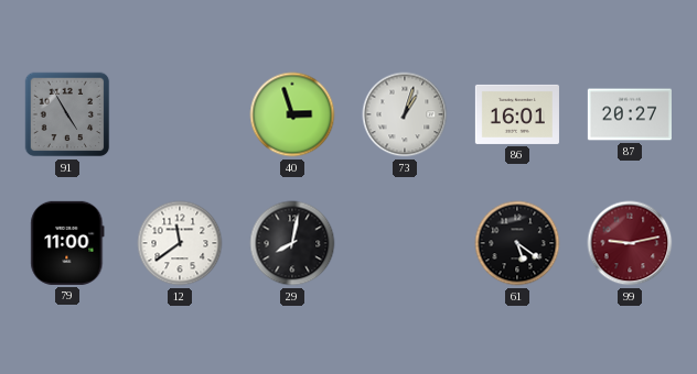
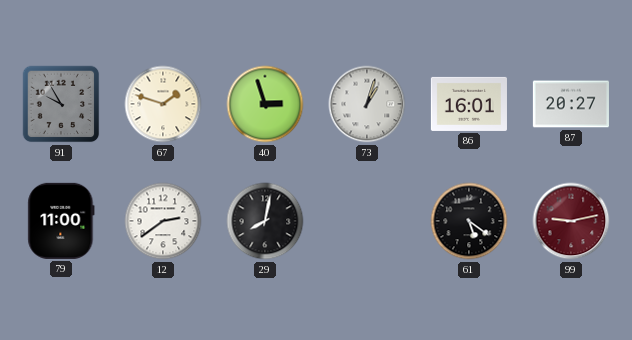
91: 4:55 -> 9:55
67: none -> 1:48
12: 11:39 -> 2:39
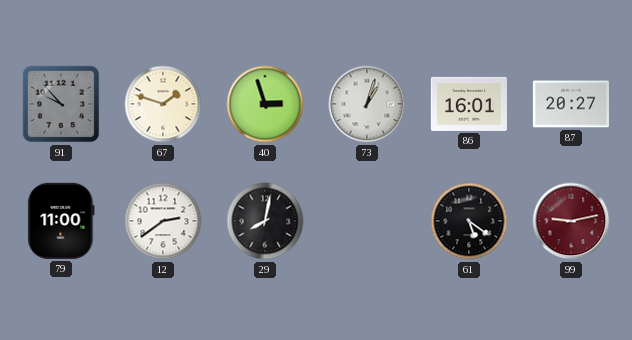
91: 9:55 -> 9:53
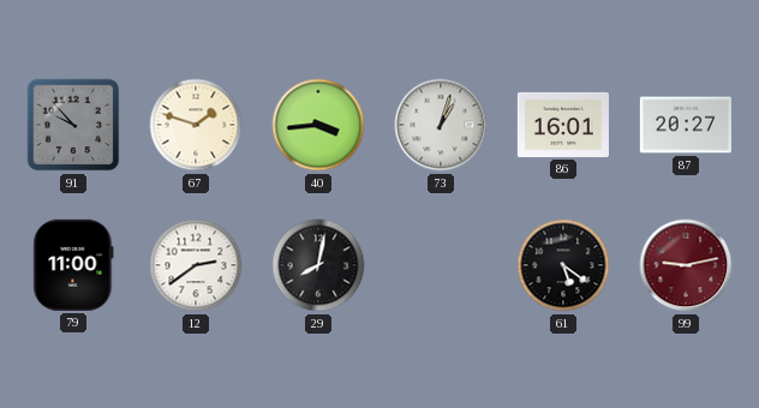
40: 2:57 -> 3:44
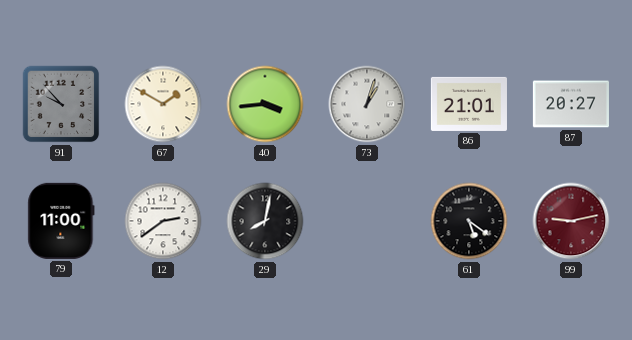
67: 1:48 -> 1:50
86: 16:01 -> 21:01
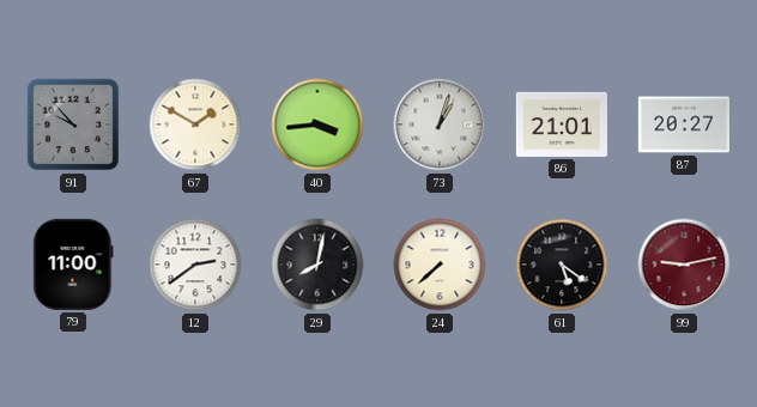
24: none -> 7:38
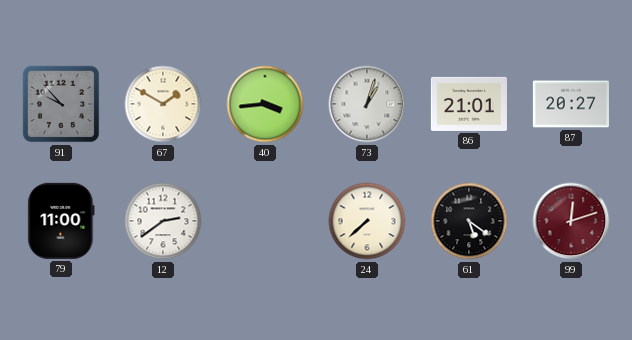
29: 8:02 -> none
99: 9:13 -> 12:12
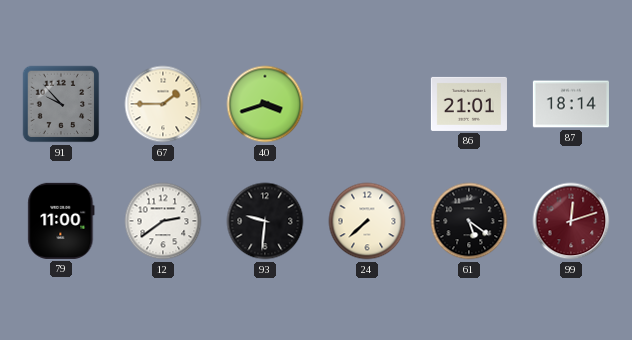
67: 1:50 -> 1:45
40: 3:44 -> 3:42
73: 1:03 -> none
87: 20:27 -> 18:14
93: none -> 9:31
